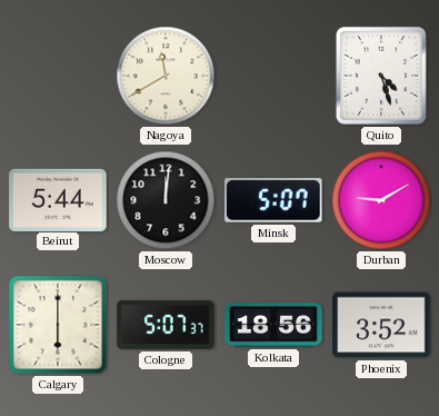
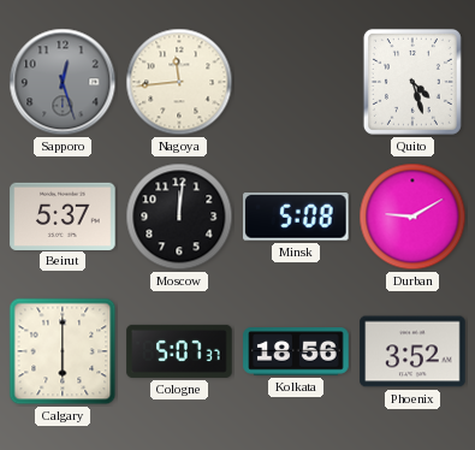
Sapporo: none -> 12:27
Nagoya: 11:40 -> 11:44
Beirut: 5:44 -> 5:37
Minsk: 5:07 -> 5:08
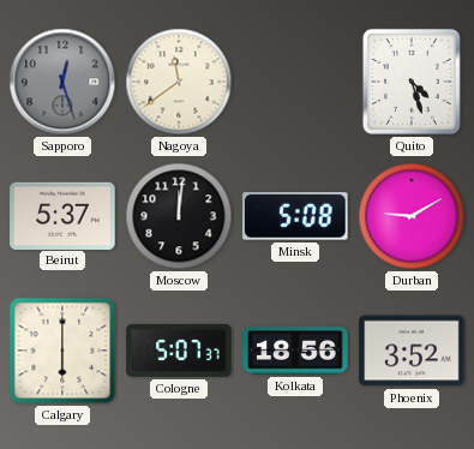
Nagoya: 11:44 -> 11:39
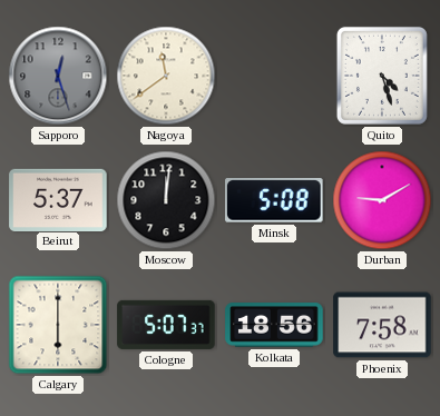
Phoenix: 3:52 -> 7:58
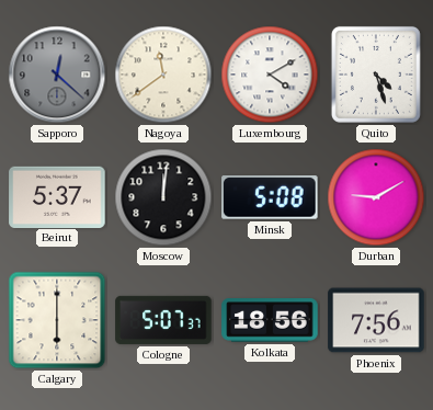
Sapporo: 12:27 -> 12:22
Luxembourg: none -> 4:10
Phoenix: 7:58 -> 7:56
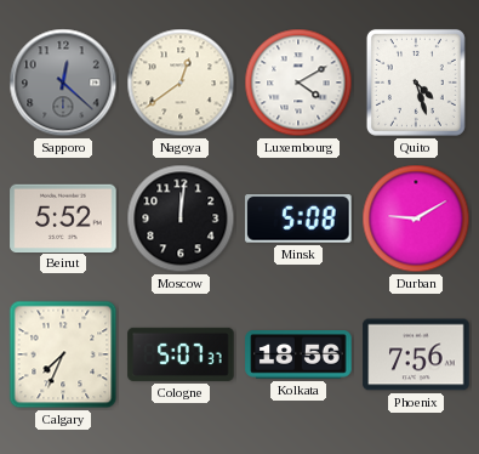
Nagoya: 11:39 -> 12:39
Beirut: 5:37 -> 5:52
Calgary: 6:00 -> 7:34
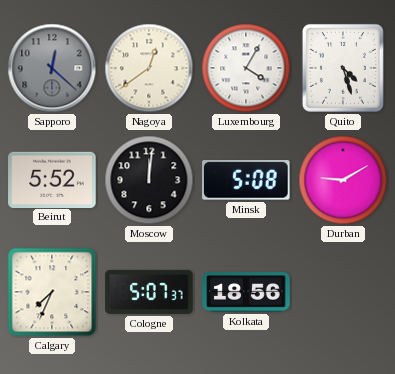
Luxembourg: 4:10 -> 4:05
Phoenix: 7:56 -> none
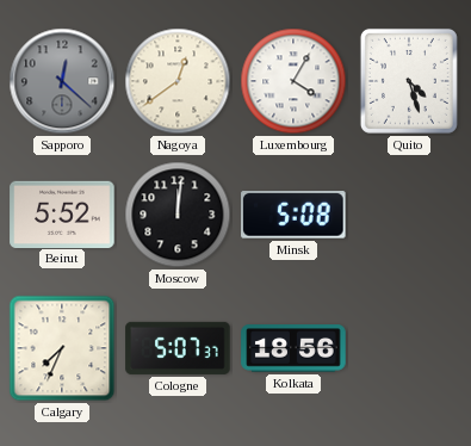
Durban: 9:10 -> none
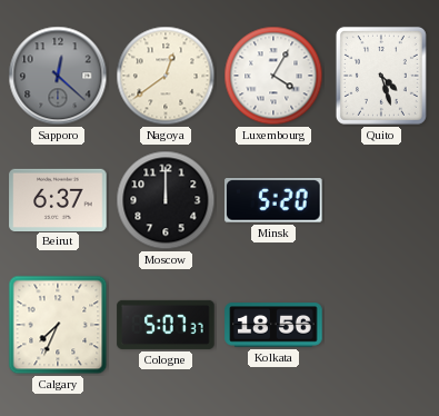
Beirut: 5:52 -> 6:37
Moscow: 12:01 -> 12:00
Minsk: 5:08 -> 5:20
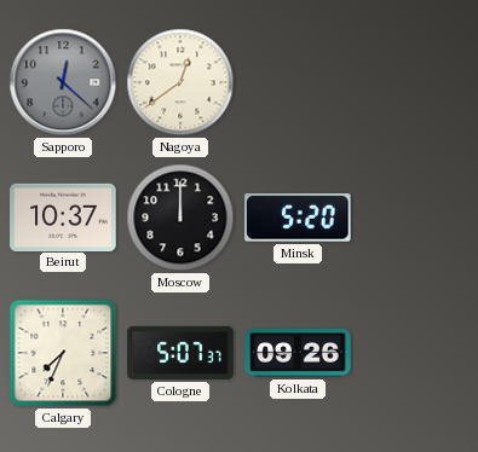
Luxembourg: 4:05 -> none
Quito: 4:27 -> none
Beirut: 6:37 -> 10:37
Kolkata: 18:56 -> 09:26
